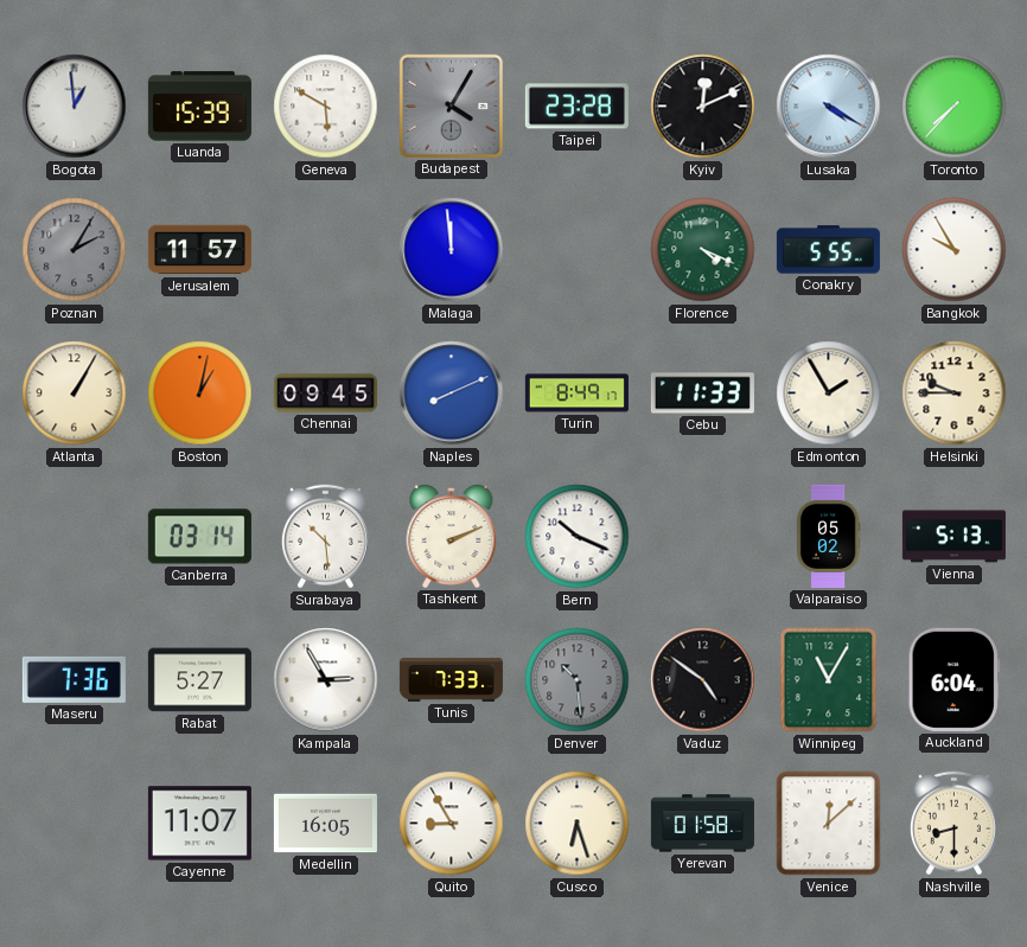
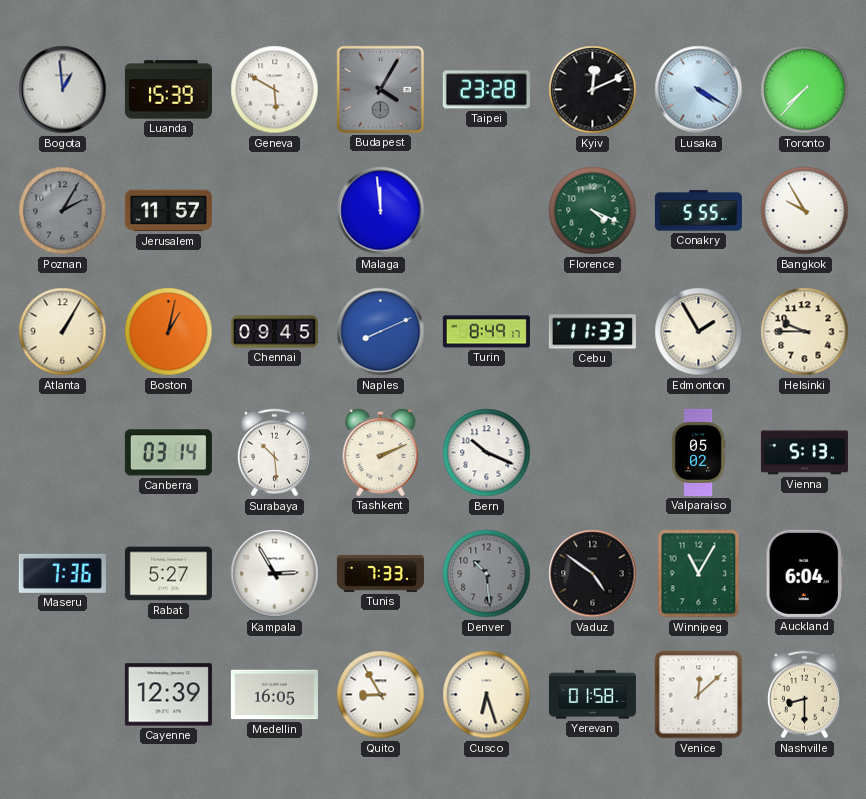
Cayenne: 11:07 -> 12:39
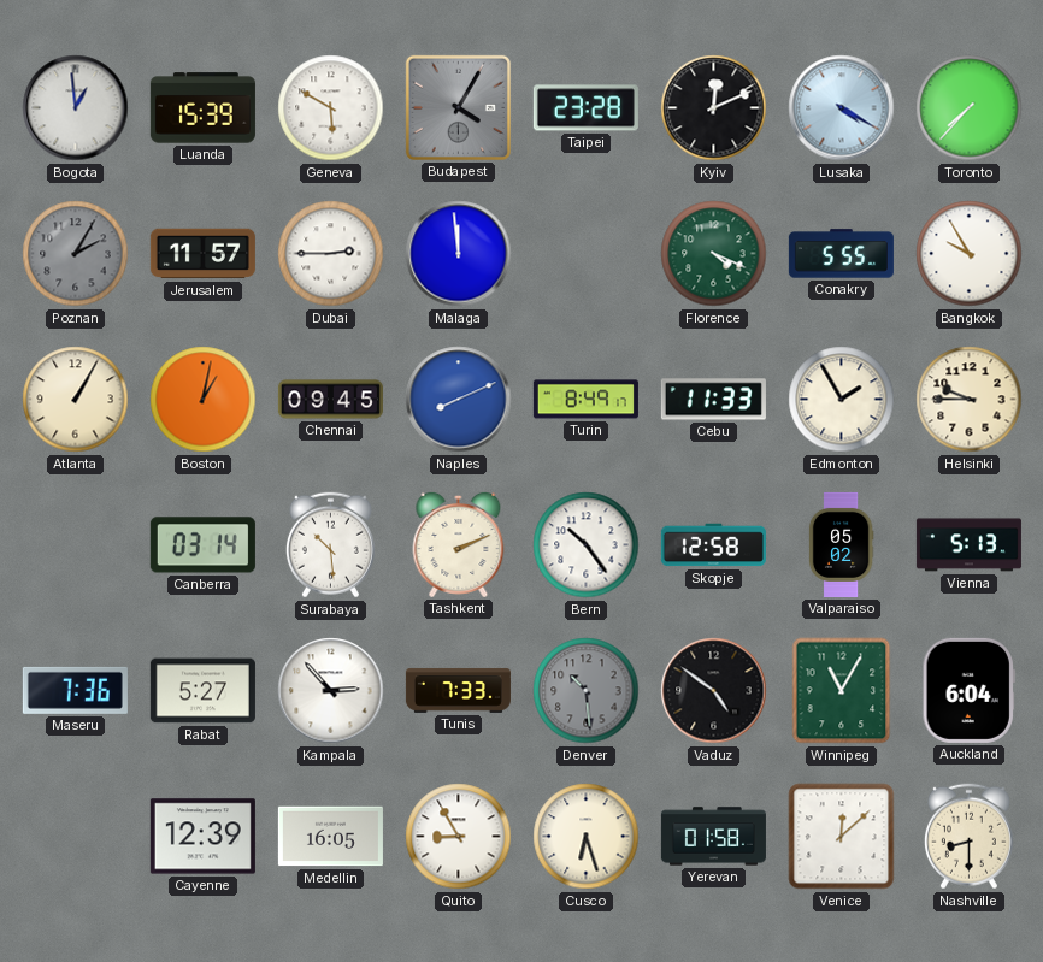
Dubai: none -> 2:45
Bern: 10:19 -> 10:24
Skopje: none -> 12:58
Kampala: 2:55 -> 2:53
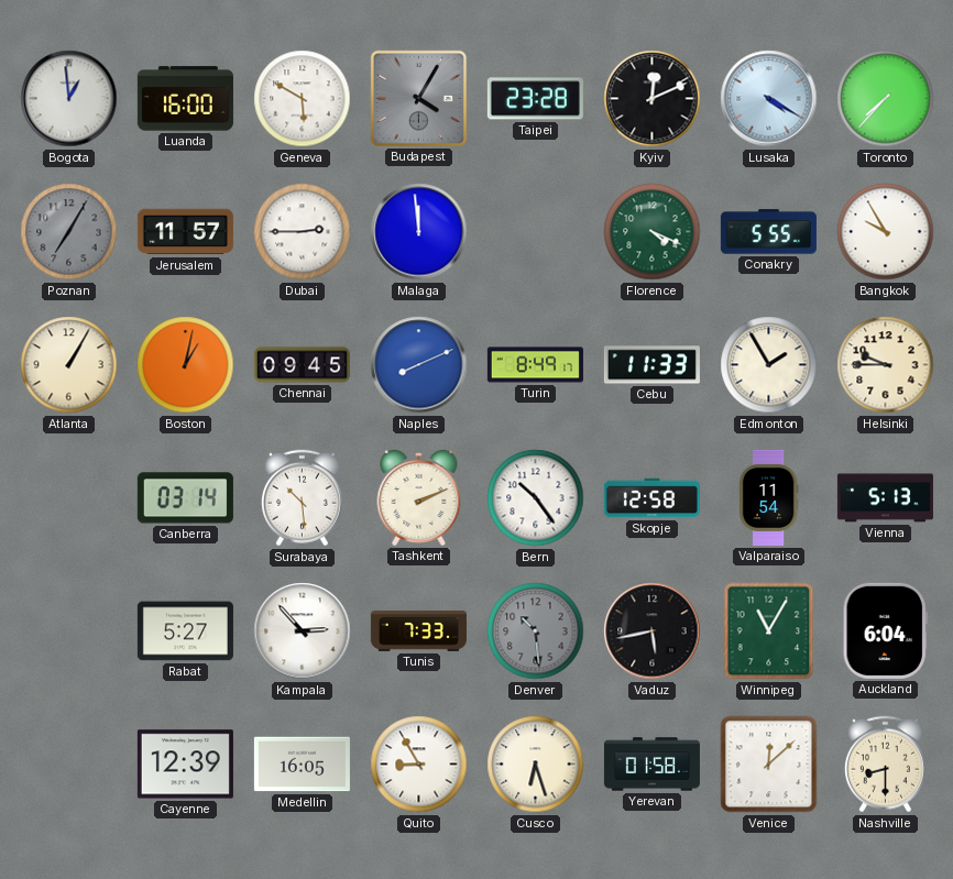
Luanda: 15:39 -> 16:00
Poznan: 2:05 -> 7:05
Valparaiso: 05:02 -> 11:54
Maseru: 7:36 -> none
Vaduz: 4:51 -> 5:43
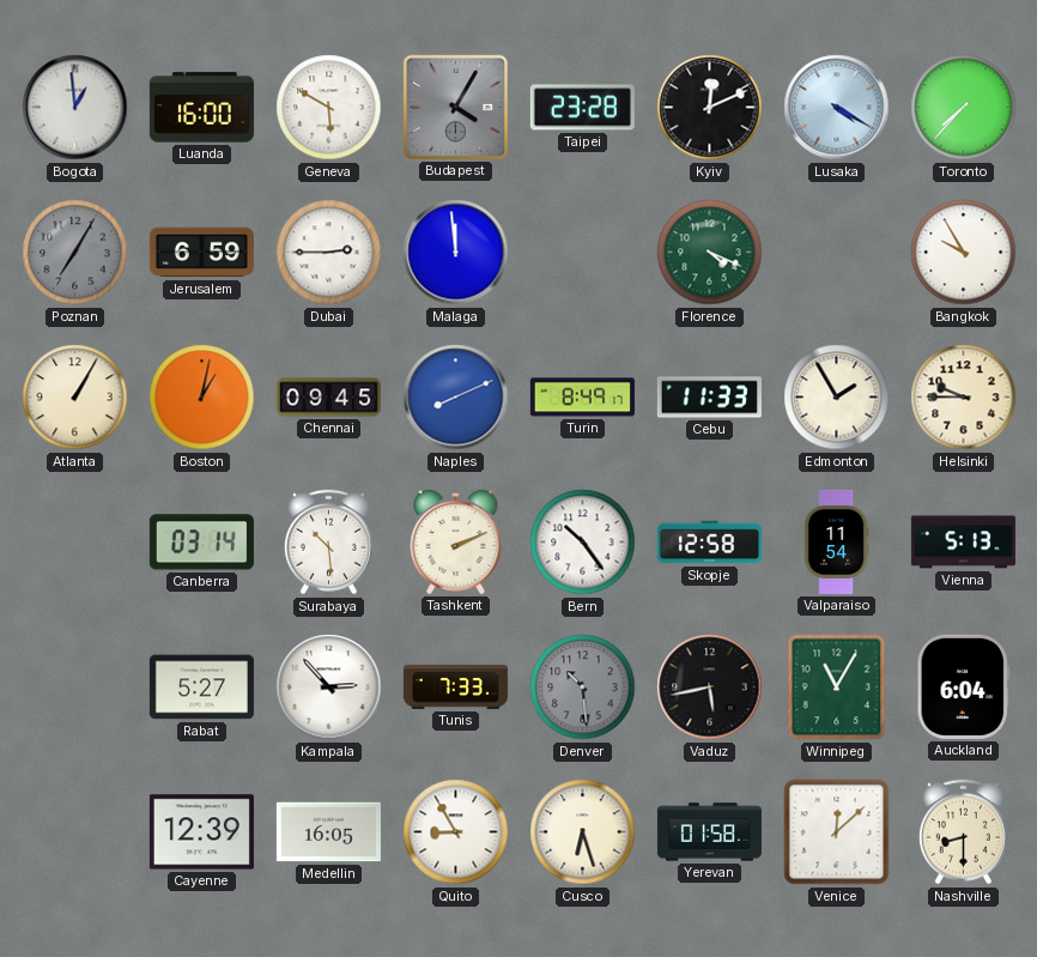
Jerusalem: 11:57 -> 6:59
Conakry: 5:55 -> none
